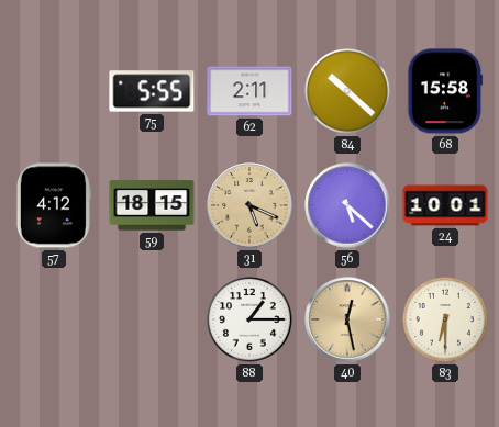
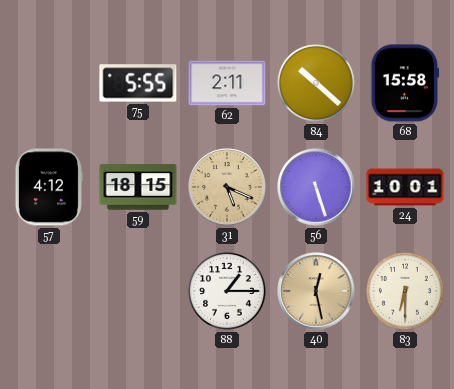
56: 5:22 -> 5:27
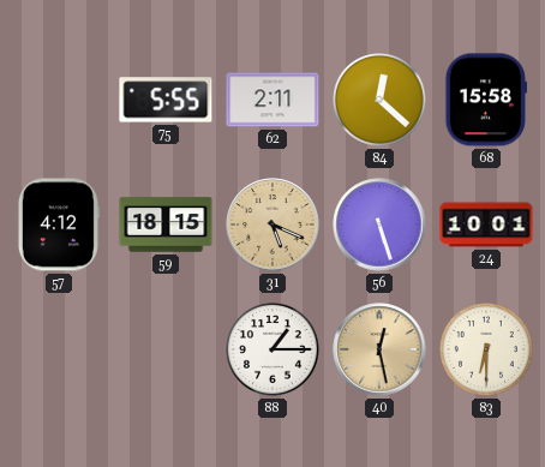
84: 10:22 -> 12:22
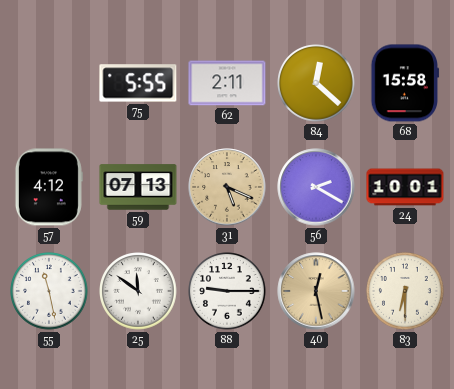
59: 18:15 -> 07:13
56: 5:27 -> 2:20
55: none -> 11:28
25: none -> 11:51
88: 1:15 -> 9:15
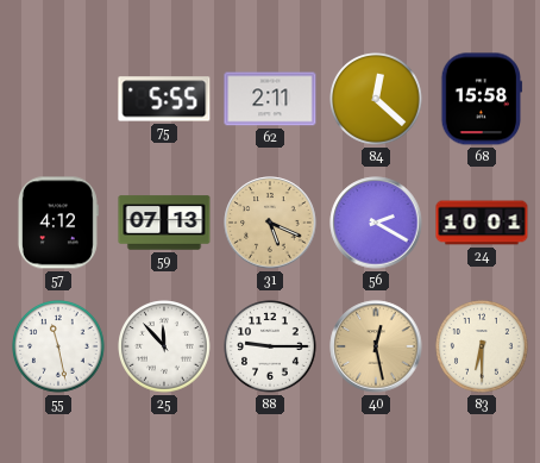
25: 11:51 -> 11:53
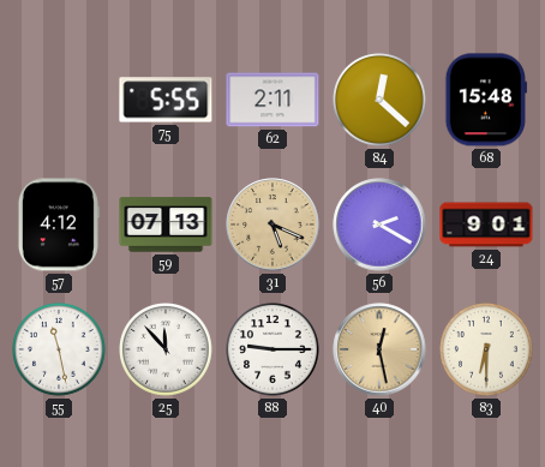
68: 15:58 -> 15:48
24: 10:01 -> 9:01
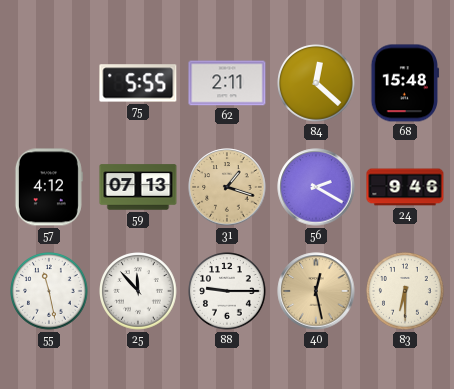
31: 5:19 -> 1:18
24: 9:01 -> 9:46
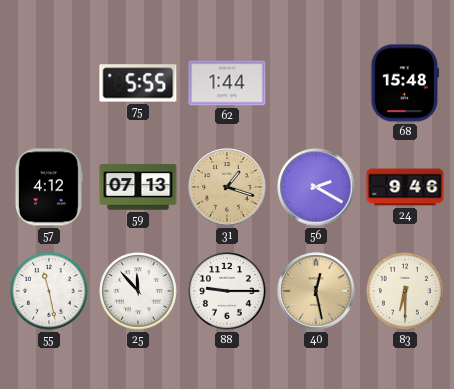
62: 2:11 -> 1:44
84: 12:22 -> none
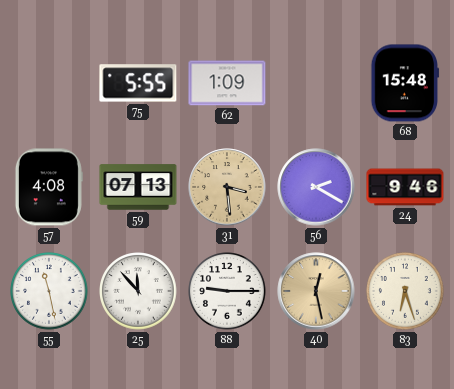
62: 1:44 -> 1:09
57: 4:12 -> 4:08
31: 1:18 -> 3:29
83: 6:30 -> 6:27
